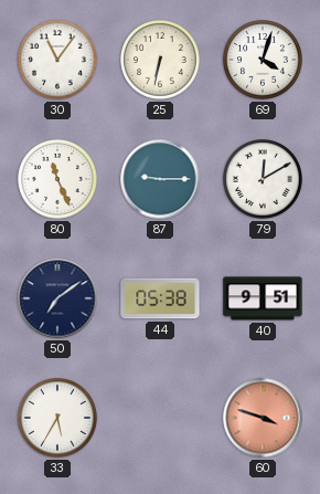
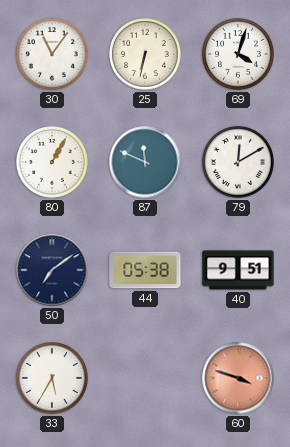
80: 11:26 -> 1:05
87: 9:15 -> 11:49
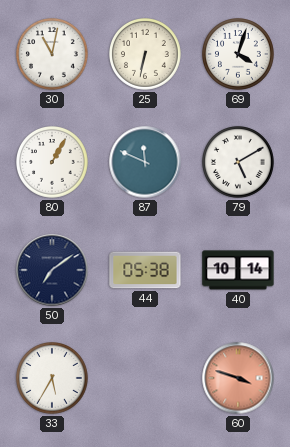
30: 11:06 -> 11:02
79: 12:10 -> 5:10
40: 9:51 -> 10:14
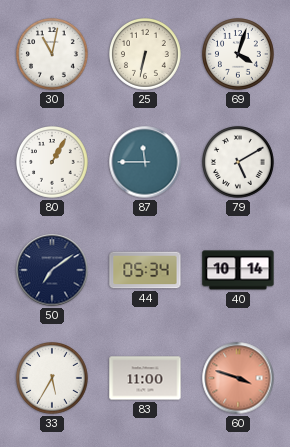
87: 11:49 -> 11:45
44: 05:38 -> 05:34
83: none -> 11:00
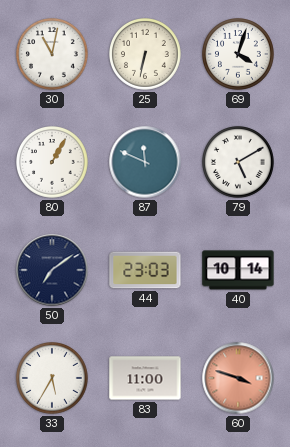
87: 11:45 -> 11:49
44: 05:34 -> 23:03
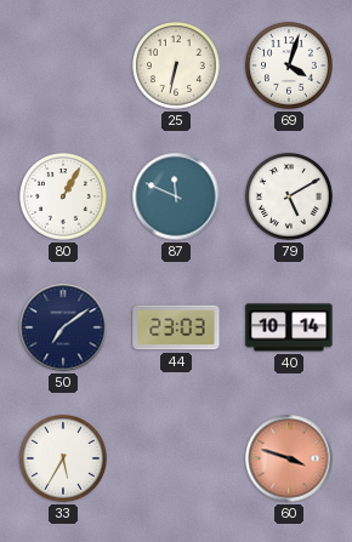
30: 11:02 -> none
83: 11:00 -> none
